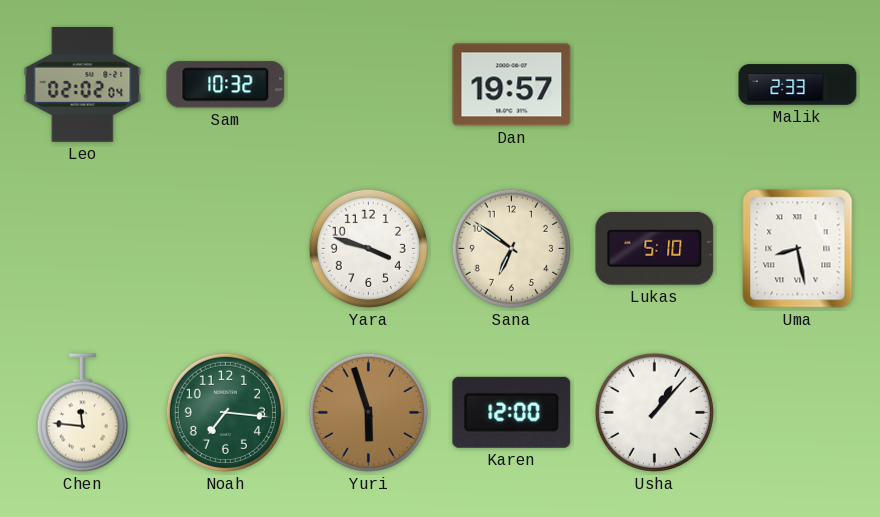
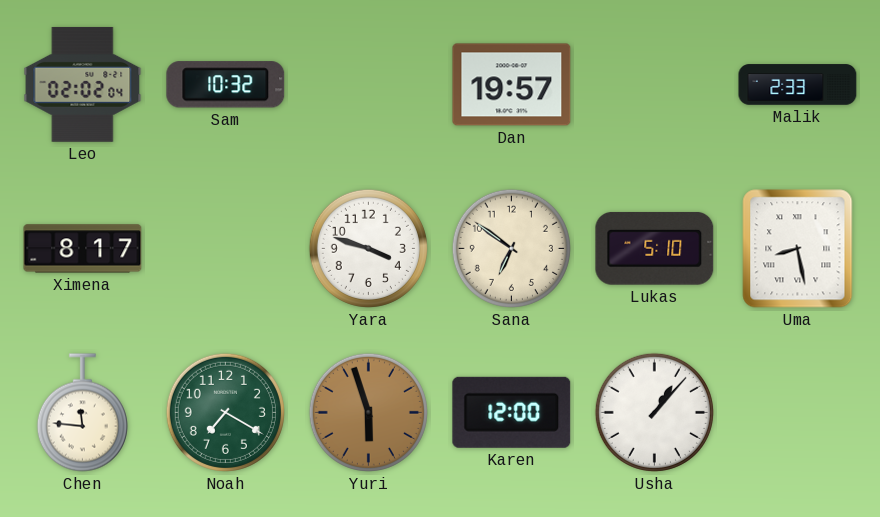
Ximena: none -> 8:17
Noah: 7:16 -> 7:20
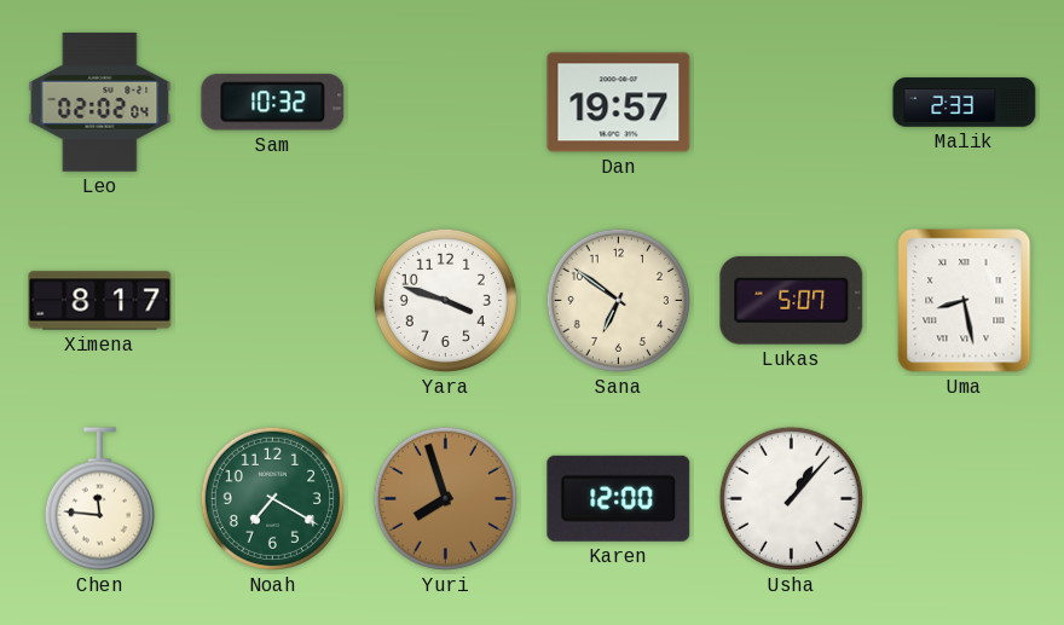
Lukas: 5:10 -> 5:07
Yuri: 5:57 -> 7:57
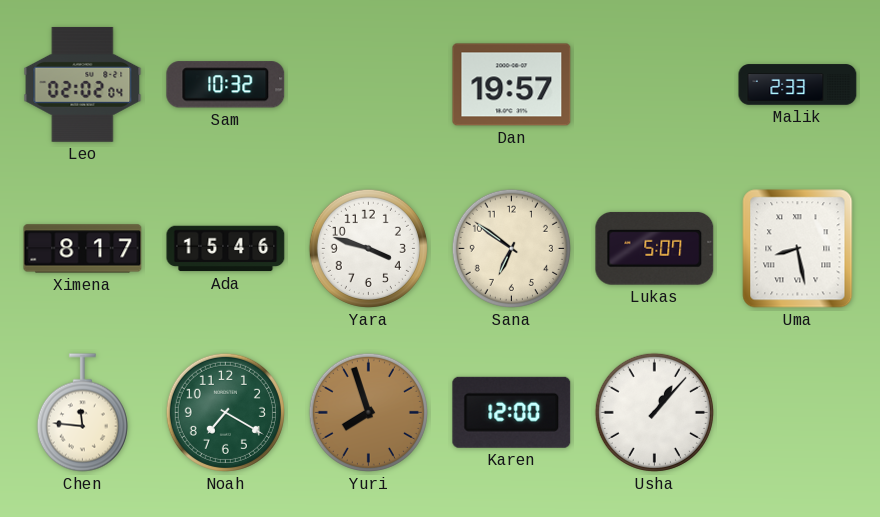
Ada: none -> 15:46
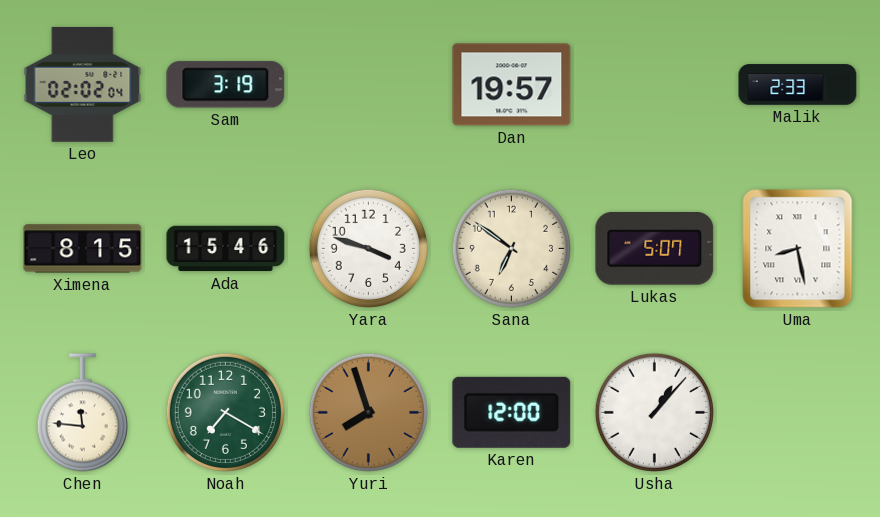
Sam: 10:32 -> 3:19
Ximena: 8:17 -> 8:15
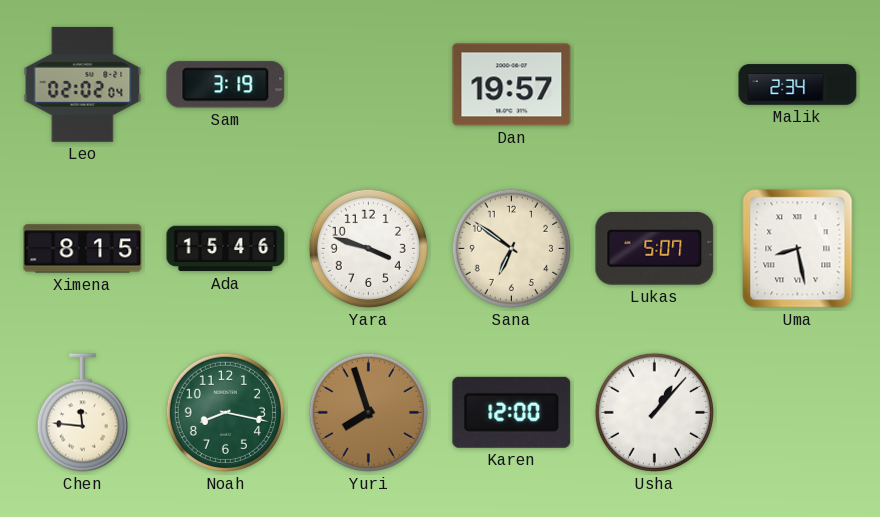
Malik: 2:33 -> 2:34
Noah: 7:20 -> 8:17
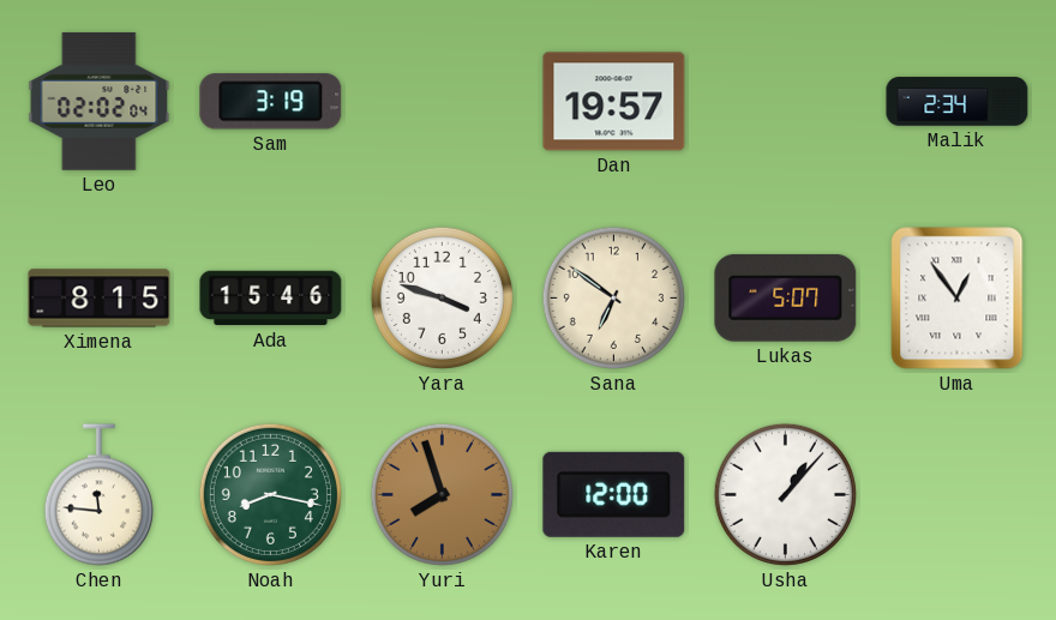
Uma: 8:28 -> 12:54
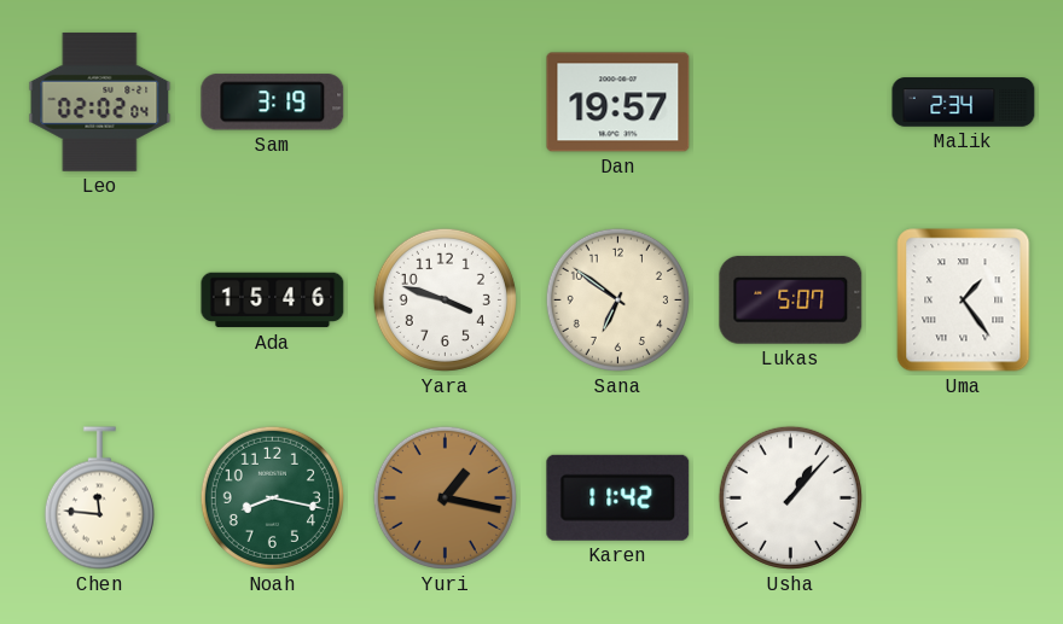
Ximena: 8:15 -> none
Uma: 12:54 -> 1:24
Yuri: 7:57 -> 1:17
Karen: 12:00 -> 11:42
